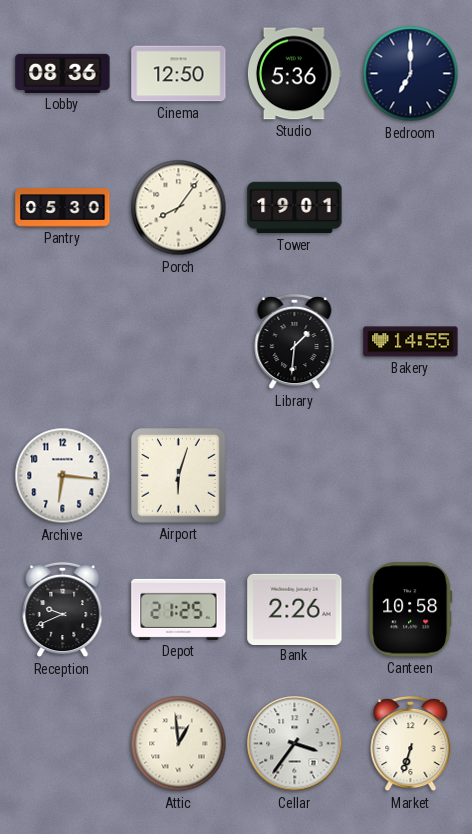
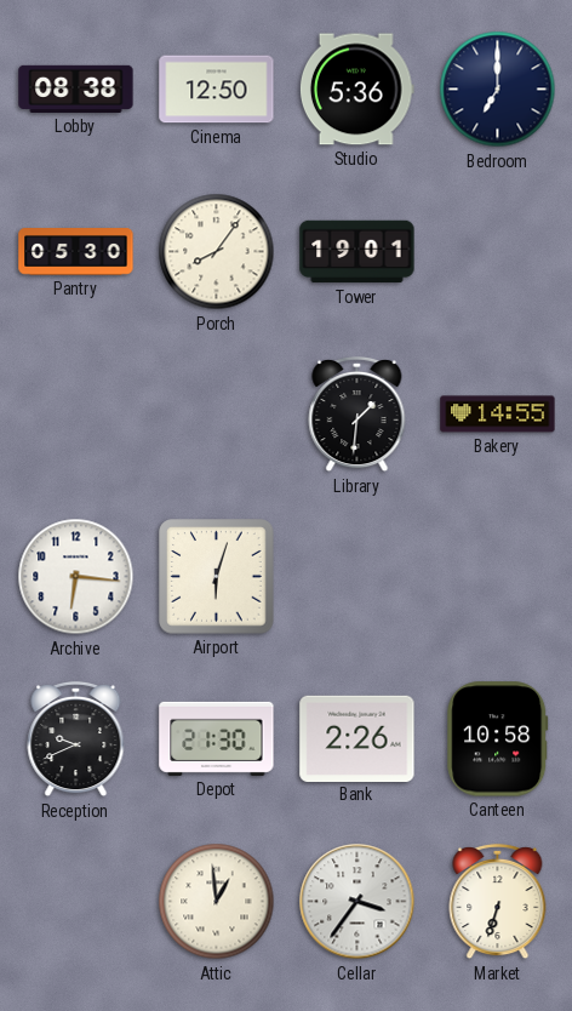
Lobby: 08:36 -> 08:38
Depot: 21:25 -> 21:30
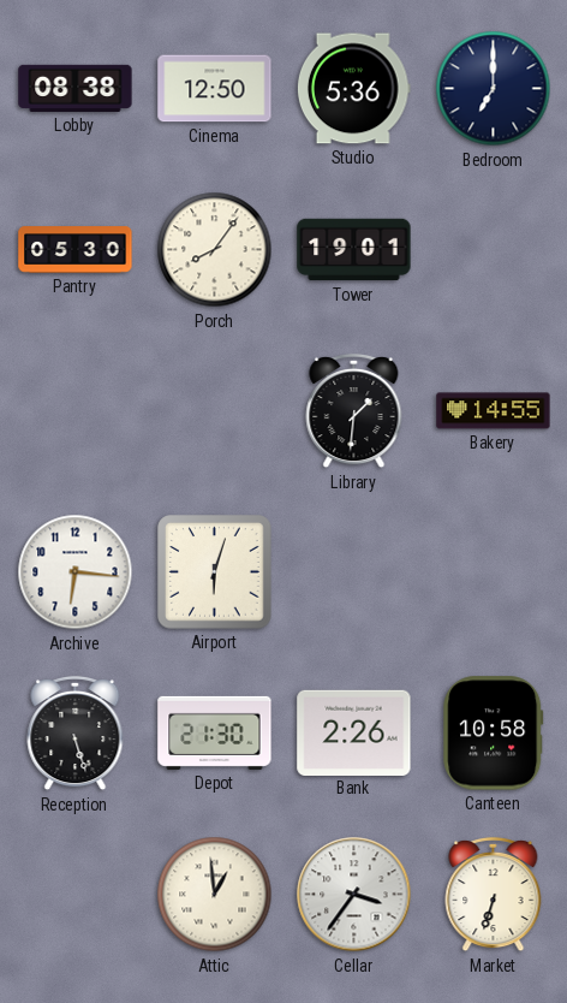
Reception: 9:41 -> 5:27
